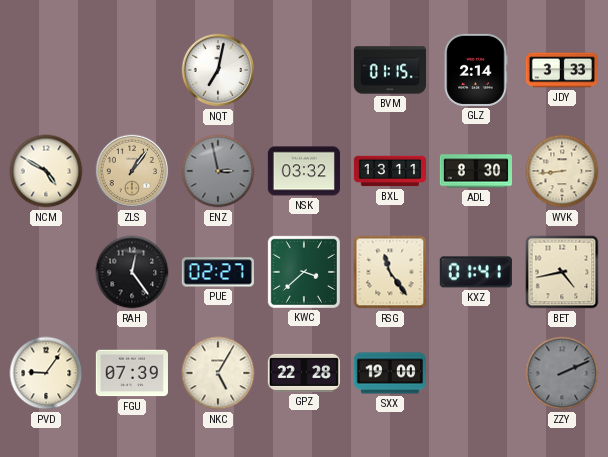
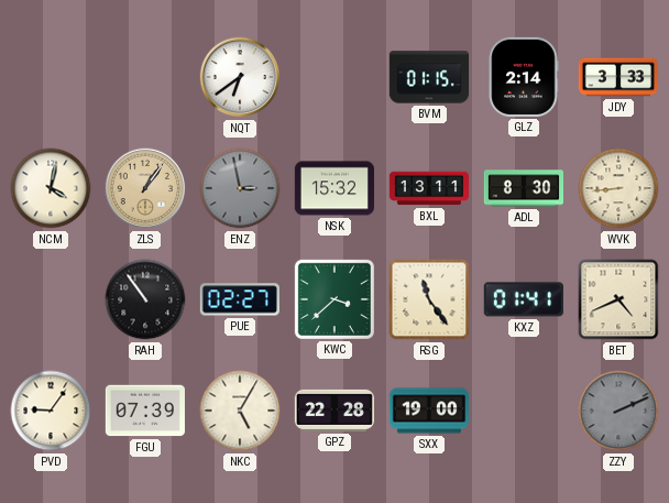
NQT: 7:02 -> 6:39
NCM: 4:50 -> 4:02
NSK: 03:32 -> 15:32
RAH: 12:24 -> 10:54
BET: 4:43 -> 4:41
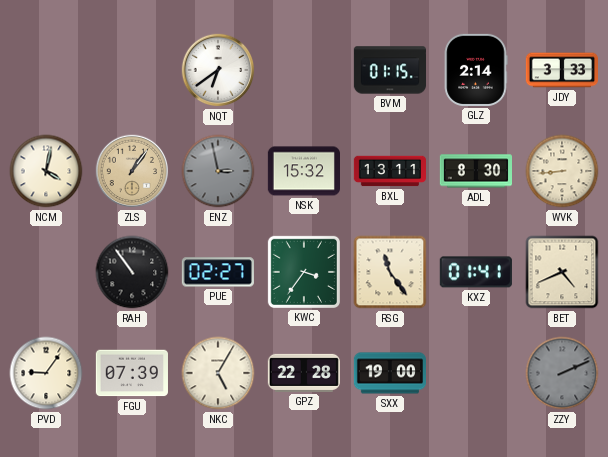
KWC: 3:38 -> 3:36
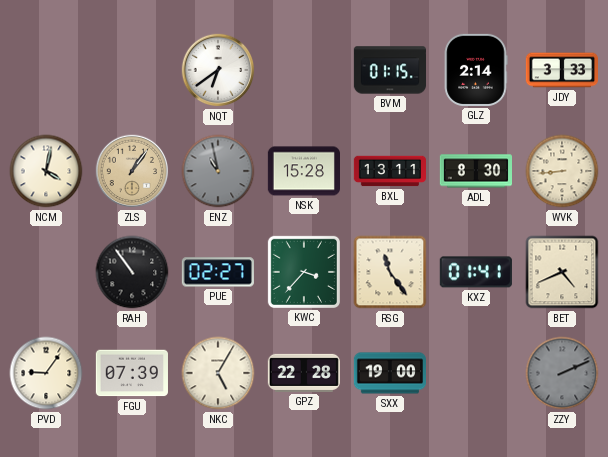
ENZ: 2:58 -> 10:58
NSK: 15:32 -> 15:28
KWC: 3:36 -> 3:37
